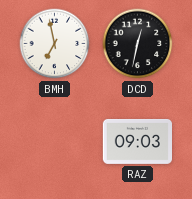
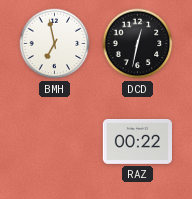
RAZ: 09:03 -> 00:22
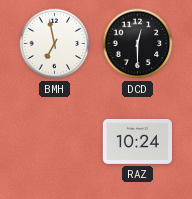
DCD: 12:32 -> 12:30
RAZ: 00:22 -> 10:24
